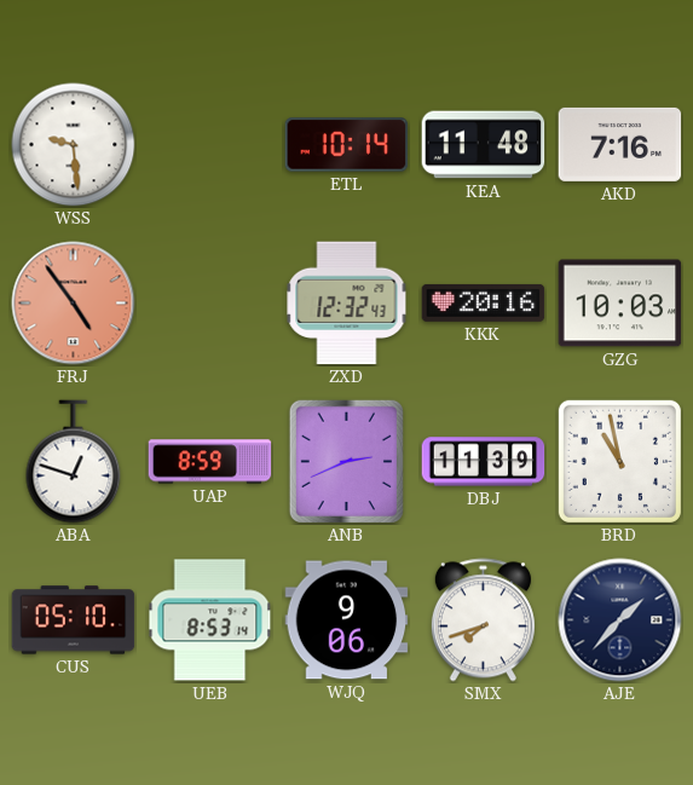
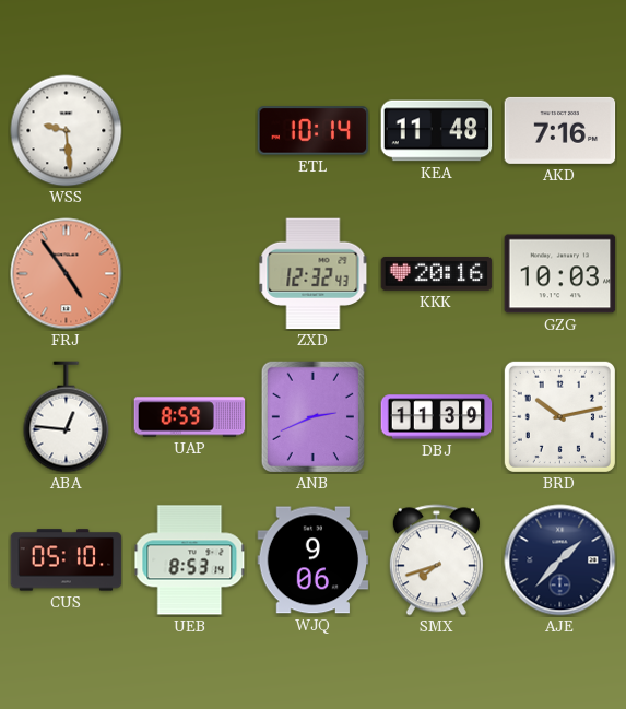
ABA: 12:48 -> 12:46
BRD: 10:58 -> 10:13
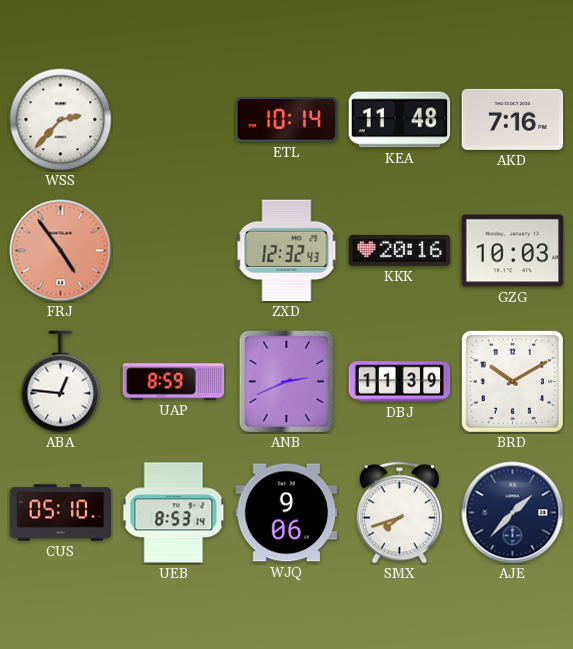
WSS: 9:29 -> 2:37
BRD: 10:13 -> 10:10
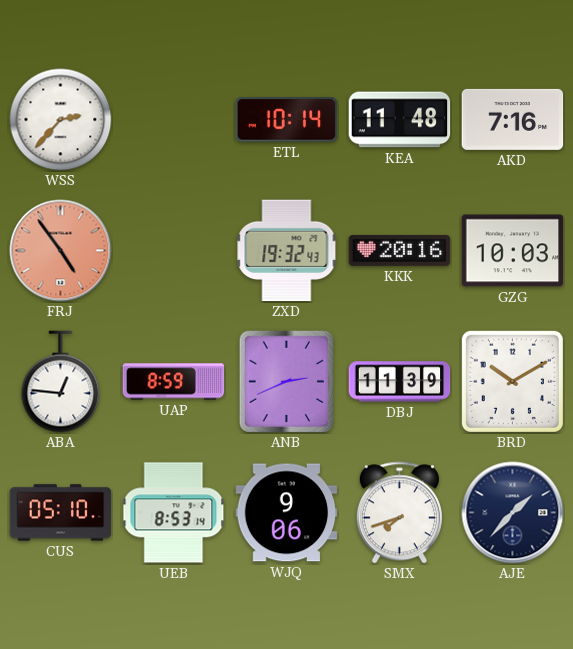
ZXD: 12:32 -> 19:32
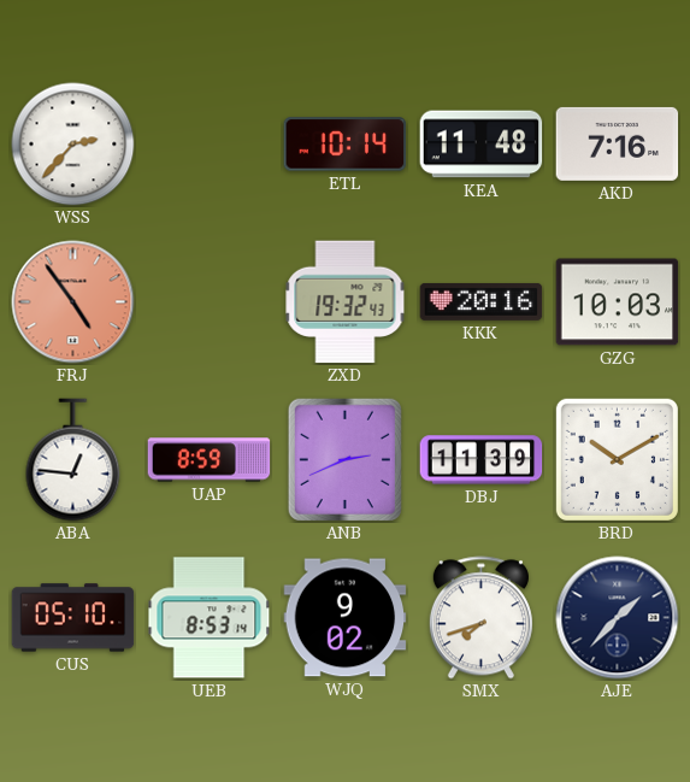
WJQ: 9:06 -> 9:02
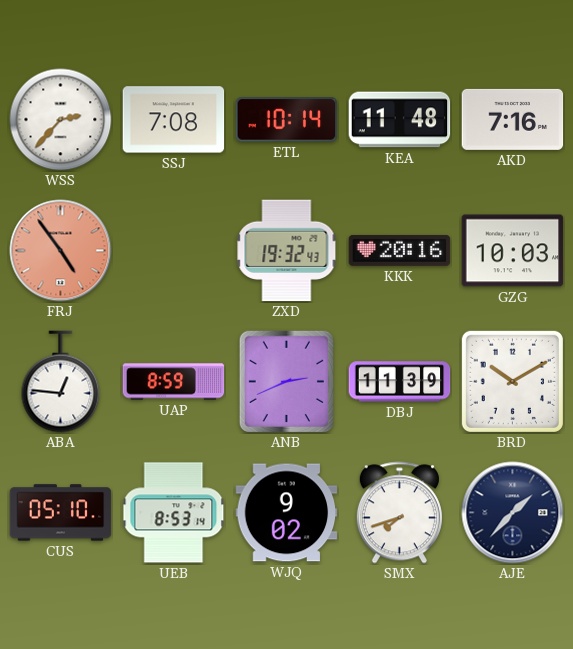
SSJ: none -> 7:08
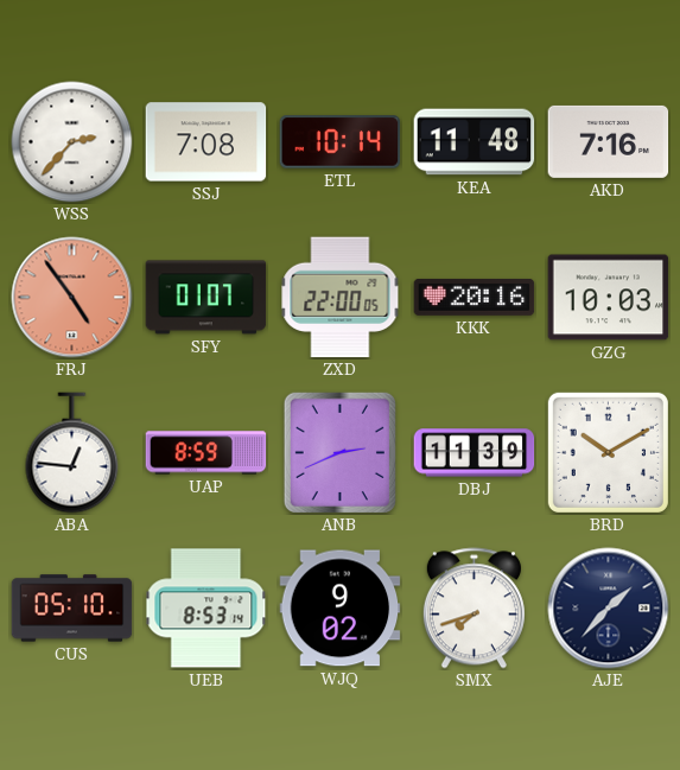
SFY: none -> 01:07
ZXD: 19:32 -> 22:00
